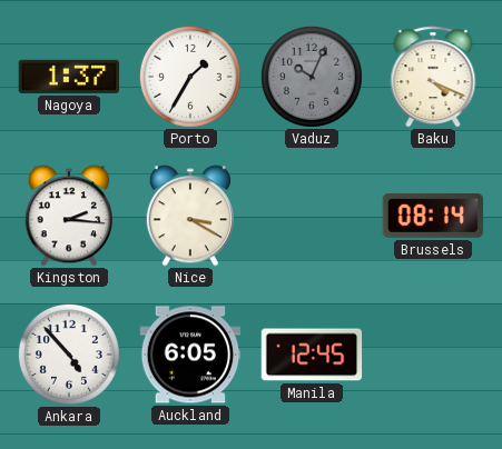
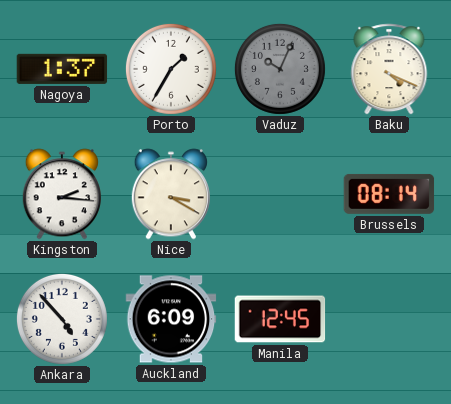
Auckland: 6:05 -> 6:09
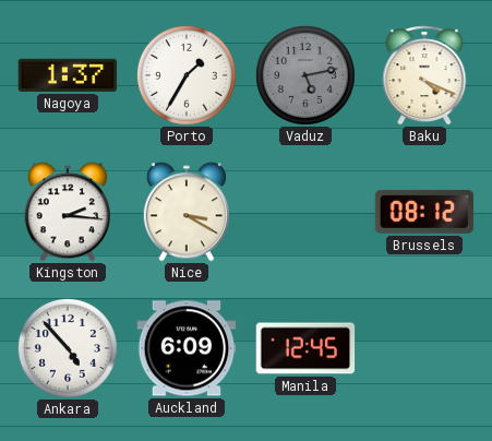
Vaduz: 10:04 -> 5:13
Brussels: 08:14 -> 08:12
